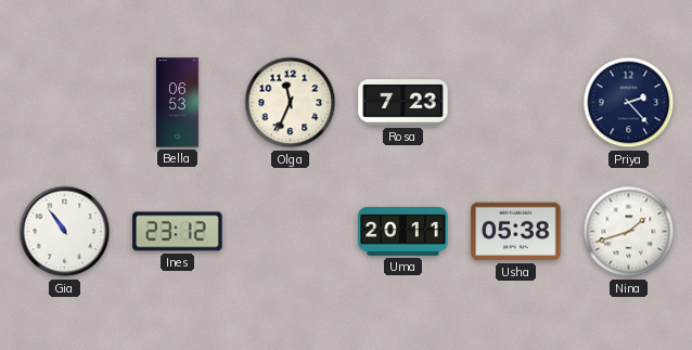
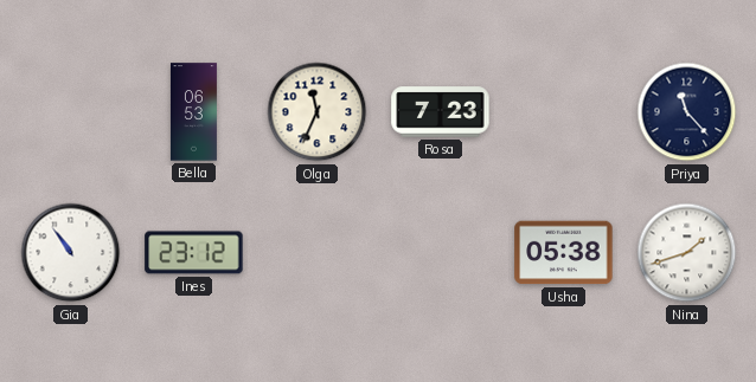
Priya: 2:23 -> 11:23
Uma: 20:11 -> none
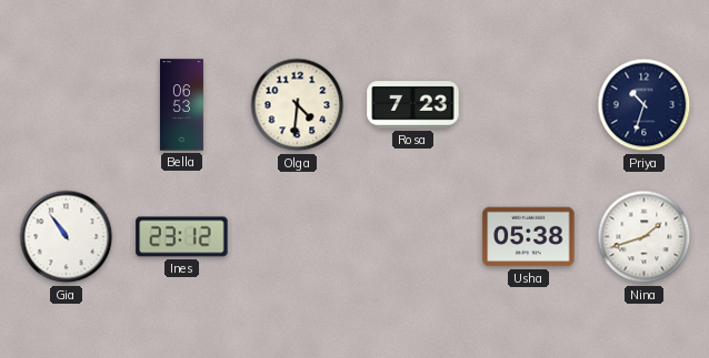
Olga: 11:34 -> 4:31
Priya: 11:23 -> 10:33
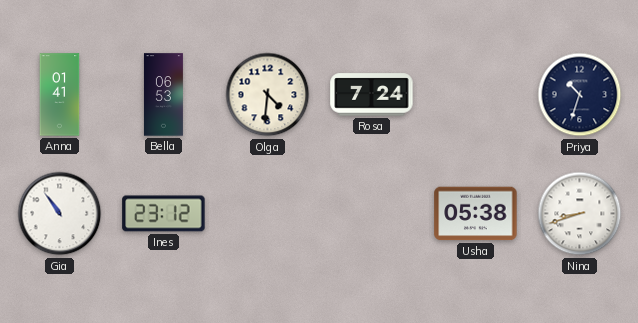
Anna: none -> 01:41
Rosa: 7:23 -> 7:24
Nina: 1:42 -> 8:42
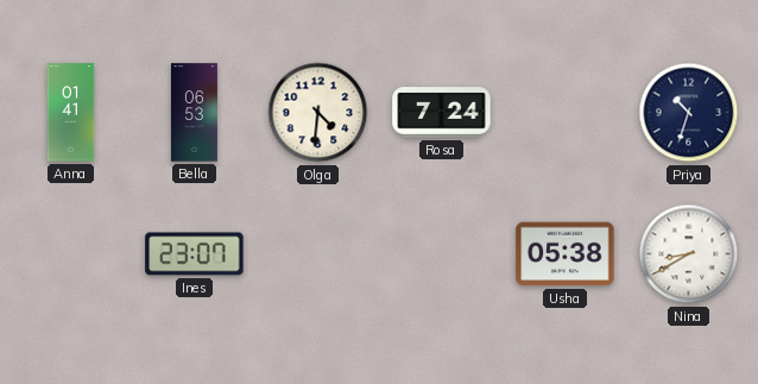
Gia: 10:54 -> none
Ines: 23:12 -> 23:07
Nina: 8:42 -> 8:40
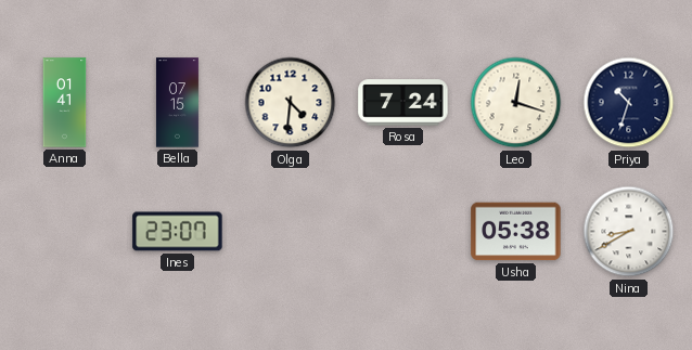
Bella: 06:53 -> 07:15
Leo: none -> 12:18
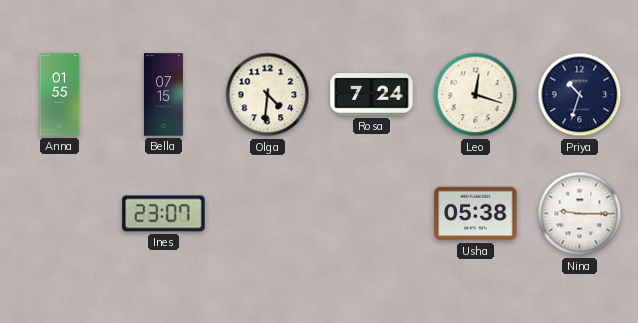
Anna: 01:41 -> 01:55
Nina: 8:40 -> 9:15
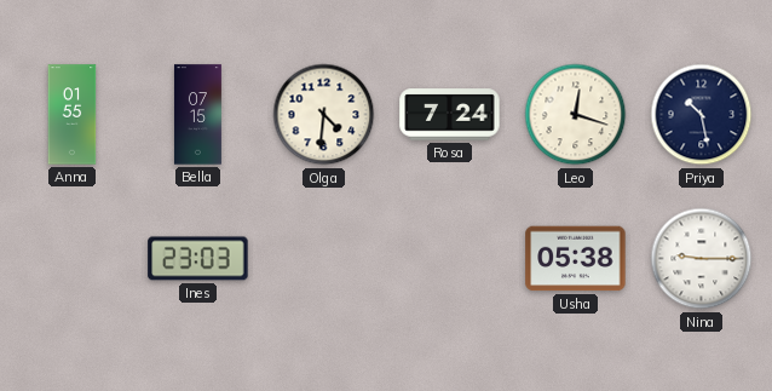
Priya: 10:33 -> 10:28
Ines: 23:07 -> 23:03
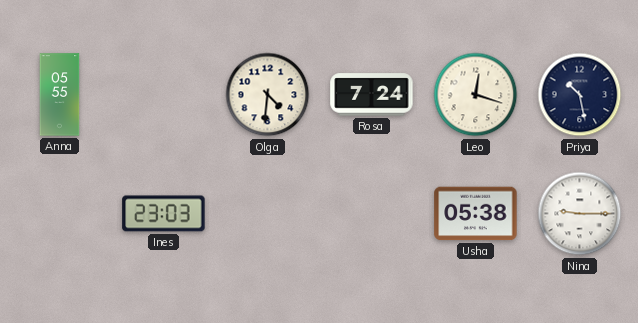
Anna: 01:55 -> 05:55
Bella: 07:15 -> none
